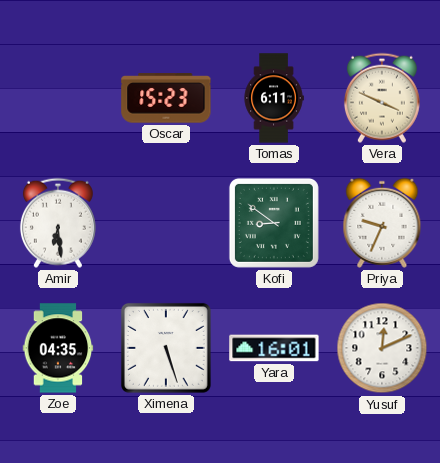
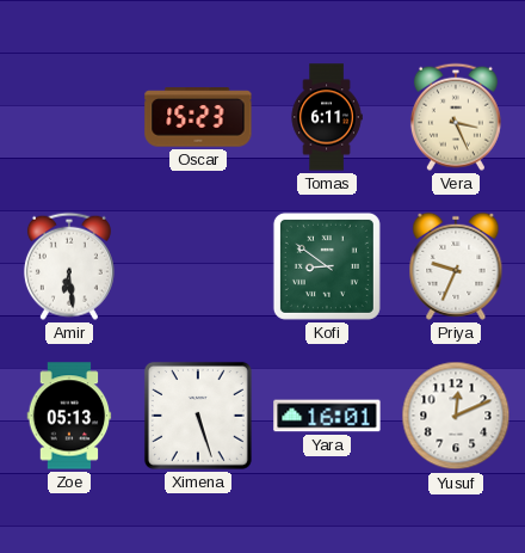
Vera: 3:49 -> 3:26
Zoe: 04:35 -> 05:13
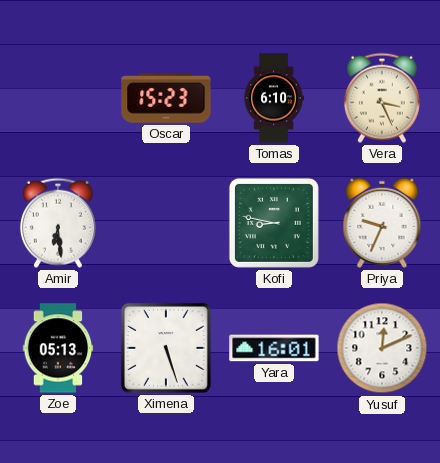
Tomas: 6:11 -> 6:10
Kofi: 8:51 -> 8:47
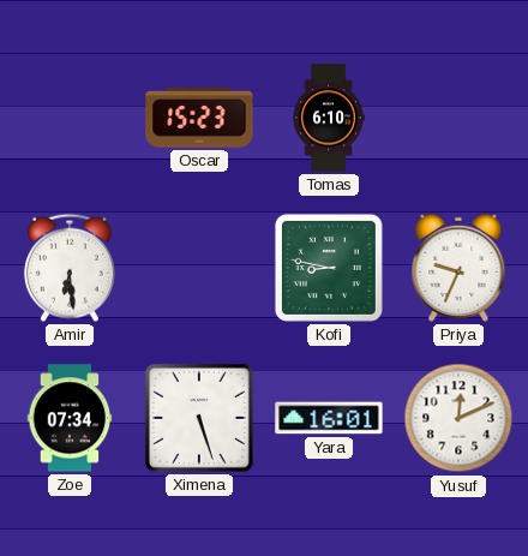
Vera: 3:26 -> none
Zoe: 05:13 -> 07:34
